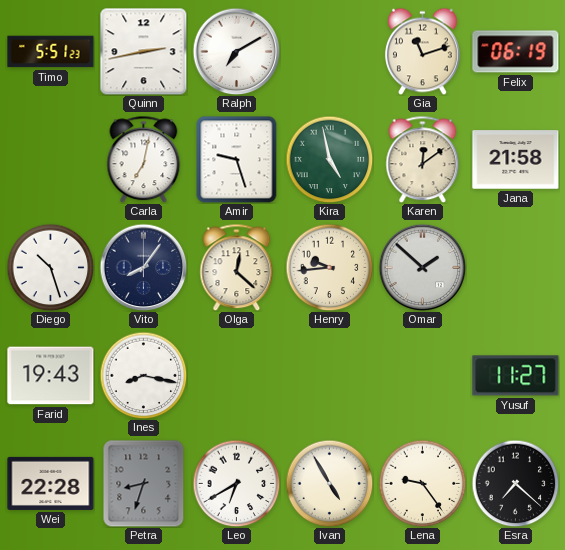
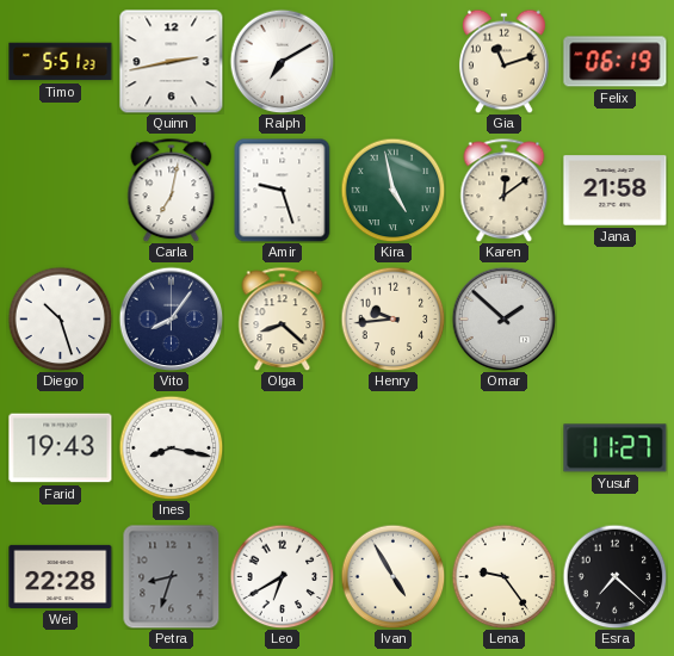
Olga: 12:22 -> 8:22
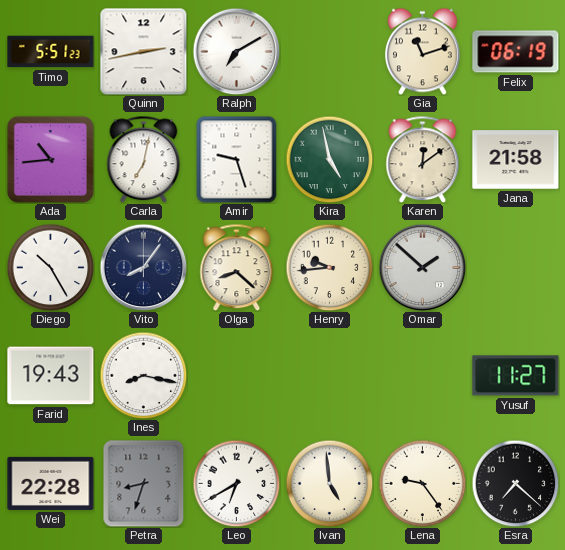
Ada: none -> 10:44
Diego: 10:27 -> 10:25
Ivan: 4:55 -> 4:59
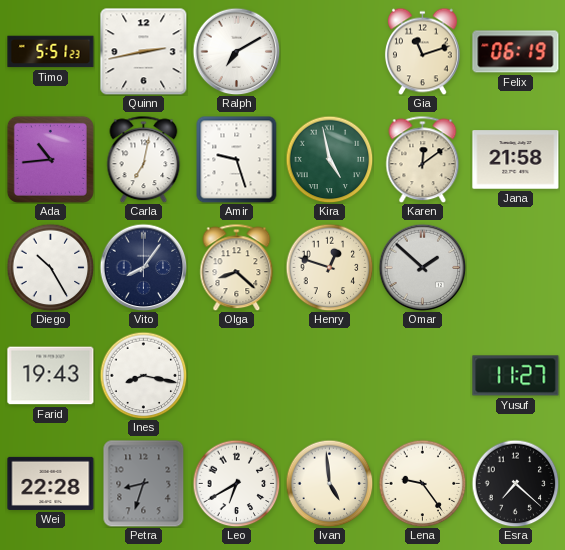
Henry: 9:44 -> 12:48
